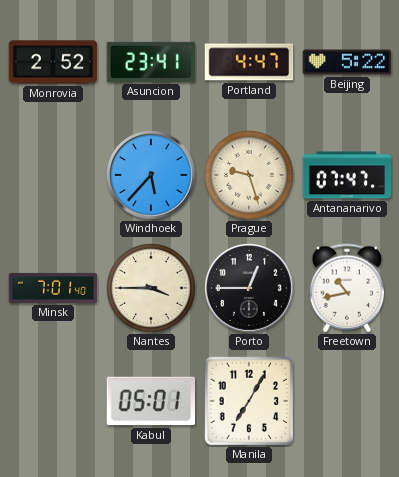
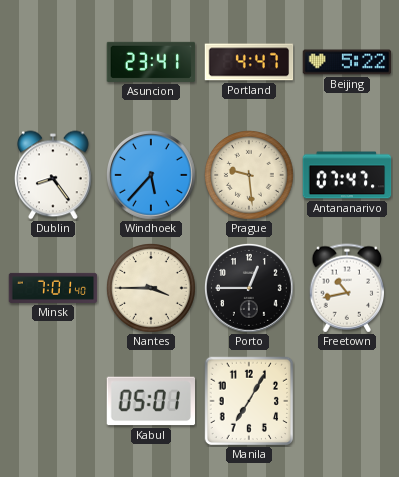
Monrovia: 2:52 -> none
Dublin: none -> 8:24
Prague: 9:27 -> 9:29
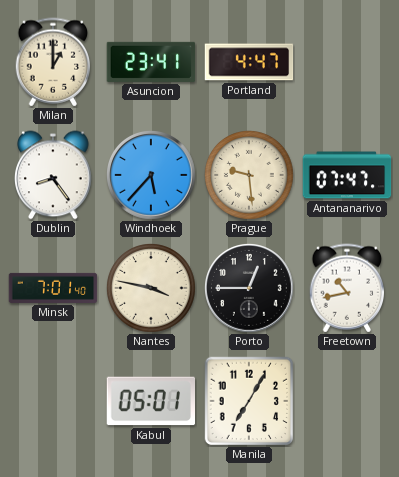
Milan: none -> 1:00
Beijing: 5:22 -> none
Nantes: 3:45 -> 3:47
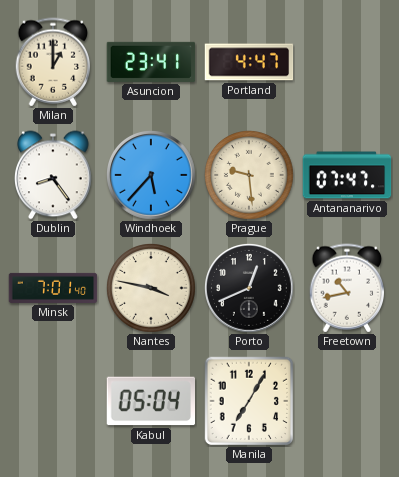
Porto: 12:45 -> 12:41
Kabul: 05:01 -> 05:04
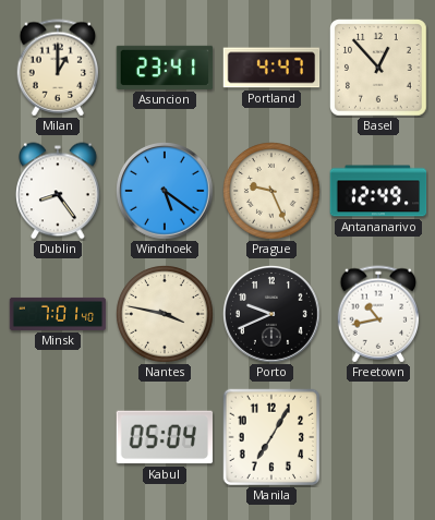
Basel: none -> 12:53
Windhoek: 5:37 -> 5:21
Prague: 9:29 -> 9:26
Antananarivo: 07:47 -> 12:49
Porto: 12:41 -> 9:41
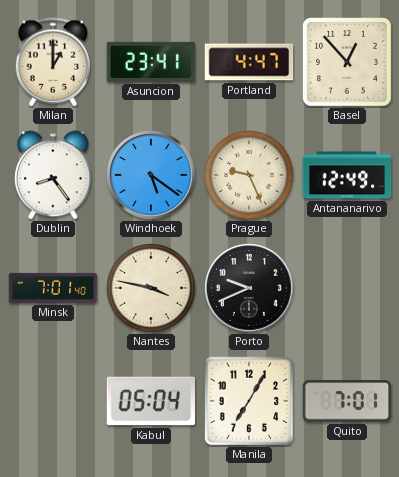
Freetown: 10:43 -> none
Quito: none -> 7:01
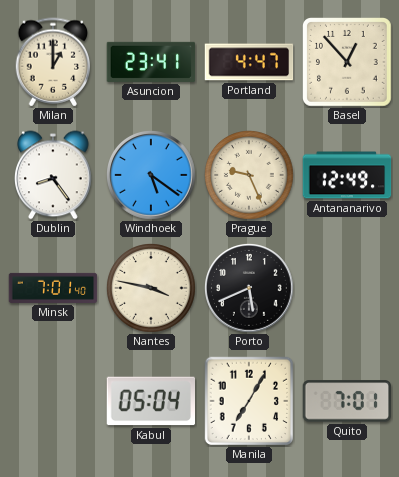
Porto: 9:41 -> 5:41
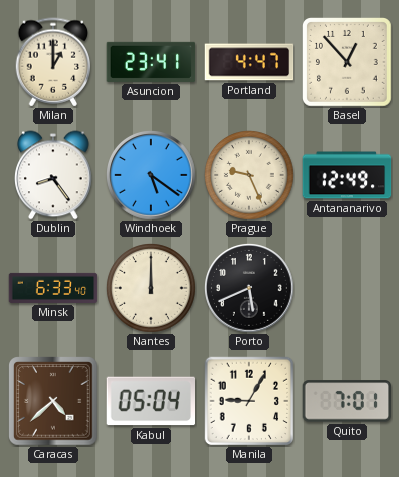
Minsk: 7:01 -> 6:33
Nantes: 3:47 -> 12:00
Caracas: none -> 4:38
Manila: 7:05 -> 9:05
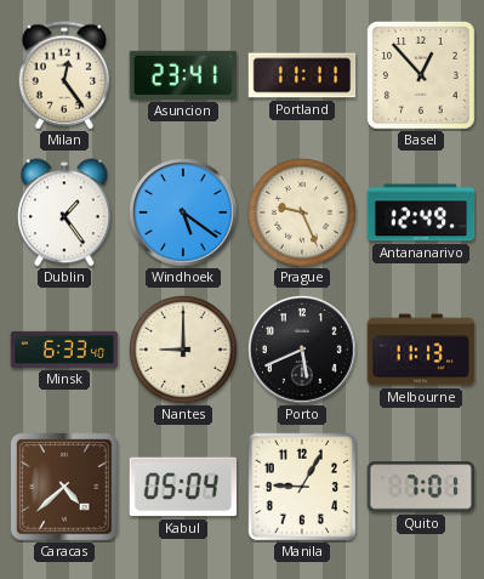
Milan: 1:00 -> 12:24
Portland: 4:47 -> 11:11
Dublin: 8:24 -> 1:24
Nantes: 12:00 -> 9:00
Melbourne: none -> 11:13
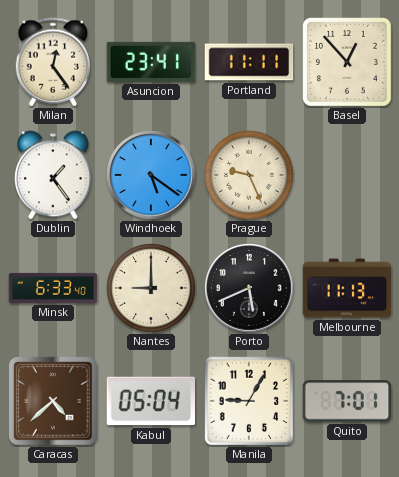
Antananarivo: 12:49 -> none
